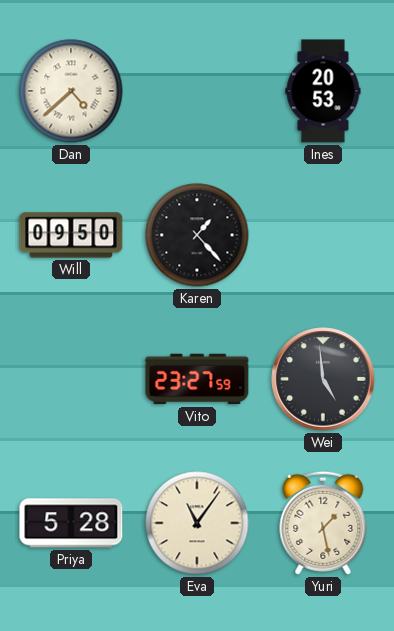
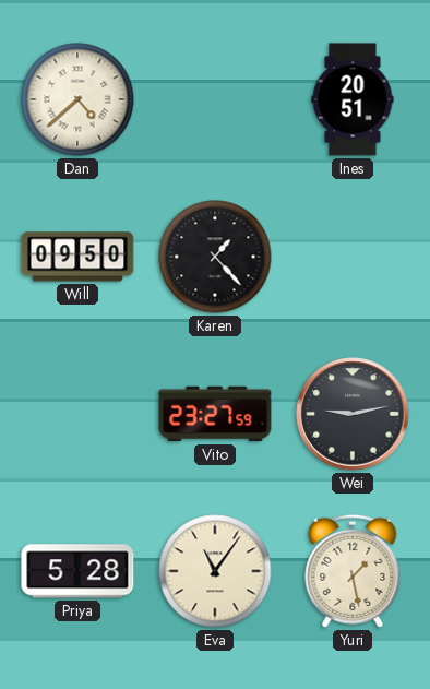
Ines: 20:53 -> 20:51
Wei: 4:59 -> 9:13
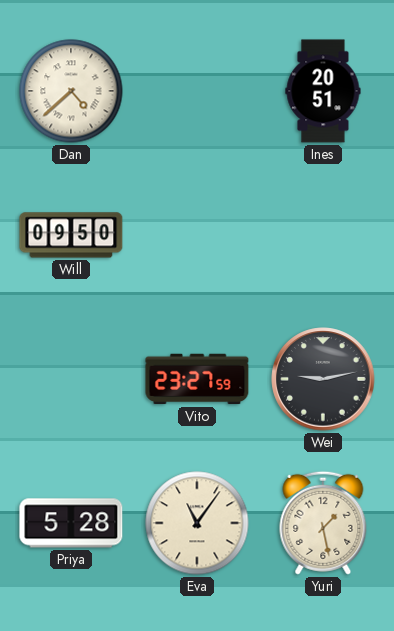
Karen: 1:23 -> none
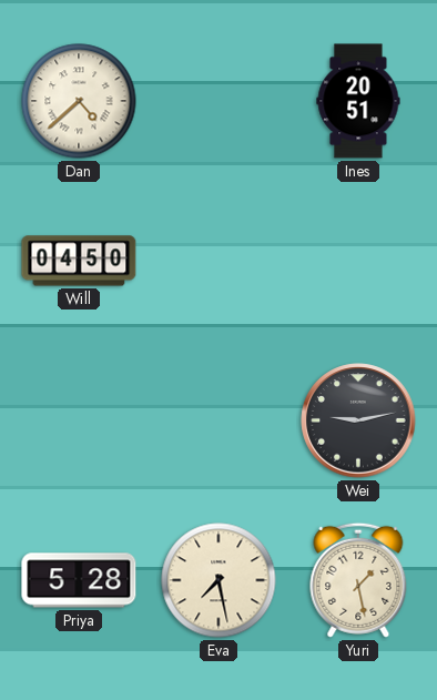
Will: 09:50 -> 04:50
Vito: 23:27 -> none
Eva: 11:06 -> 7:28
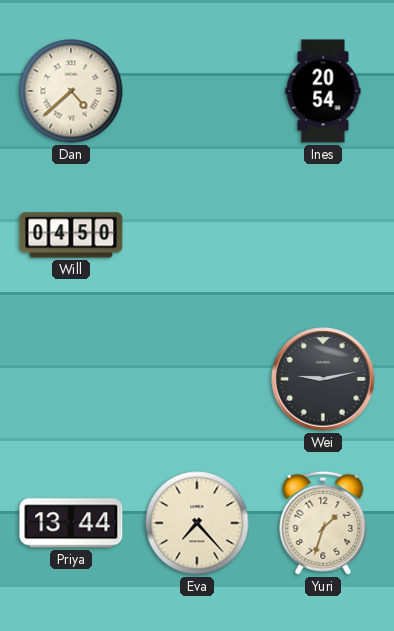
Ines: 20:51 -> 20:54
Priya: 5:28 -> 13:44
Eva: 7:28 -> 7:23
Yuri: 1:28 -> 1:33
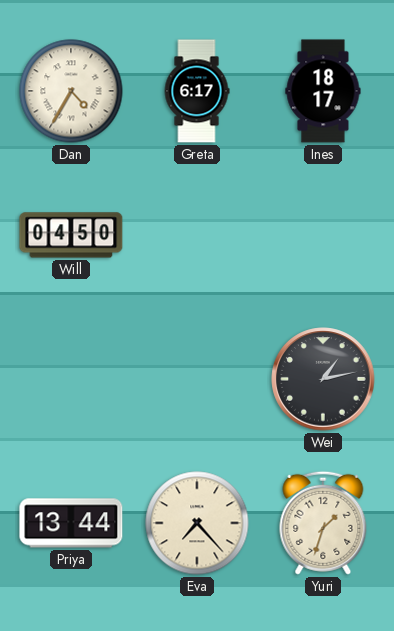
Dan: 4:38 -> 4:35
Greta: none -> 6:17
Ines: 20:54 -> 18:17
Wei: 9:13 -> 1:13
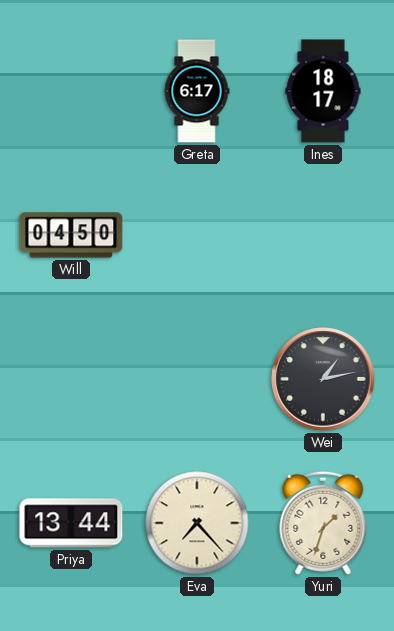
Dan: 4:35 -> none
